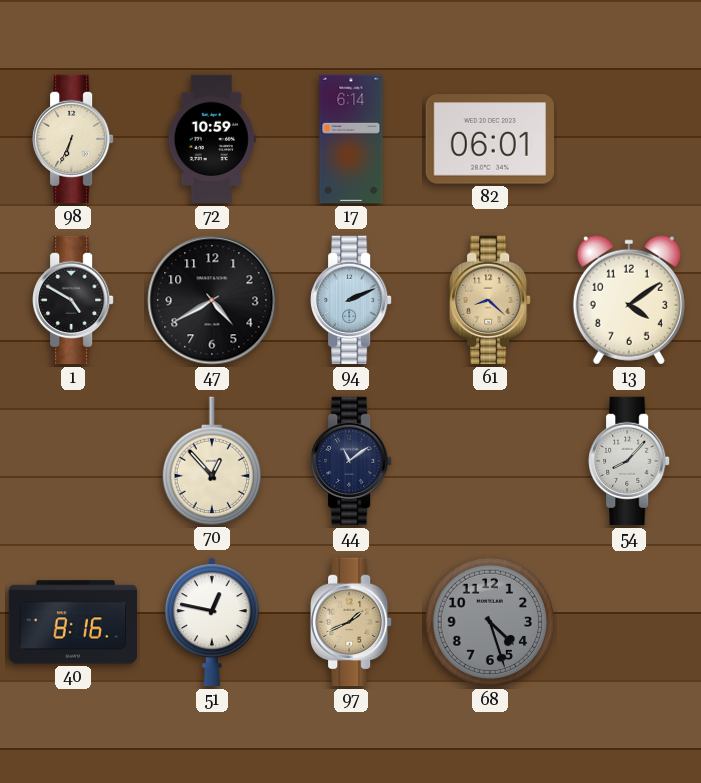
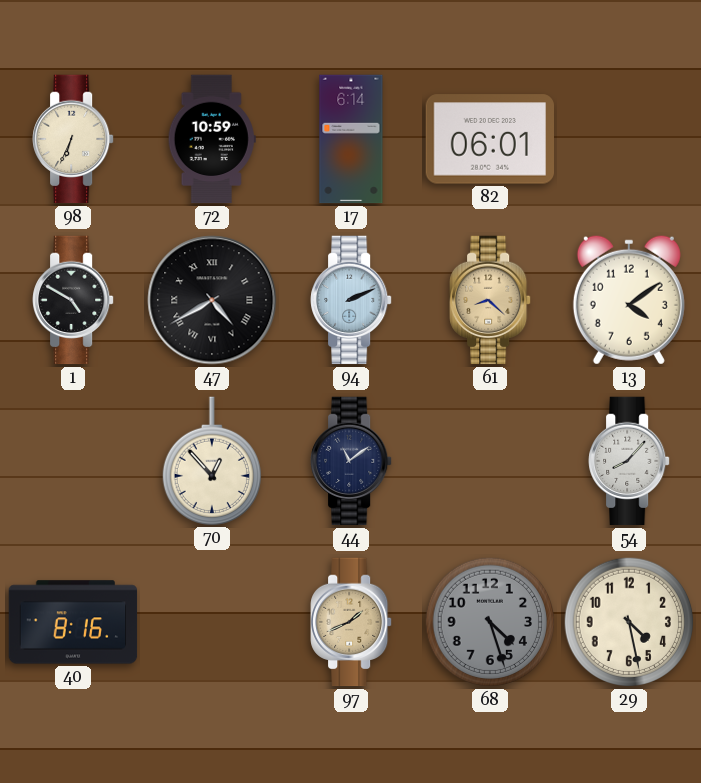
47 numerals: Arabic -> Roman
51: 12:47 -> none
29: none -> 4:28
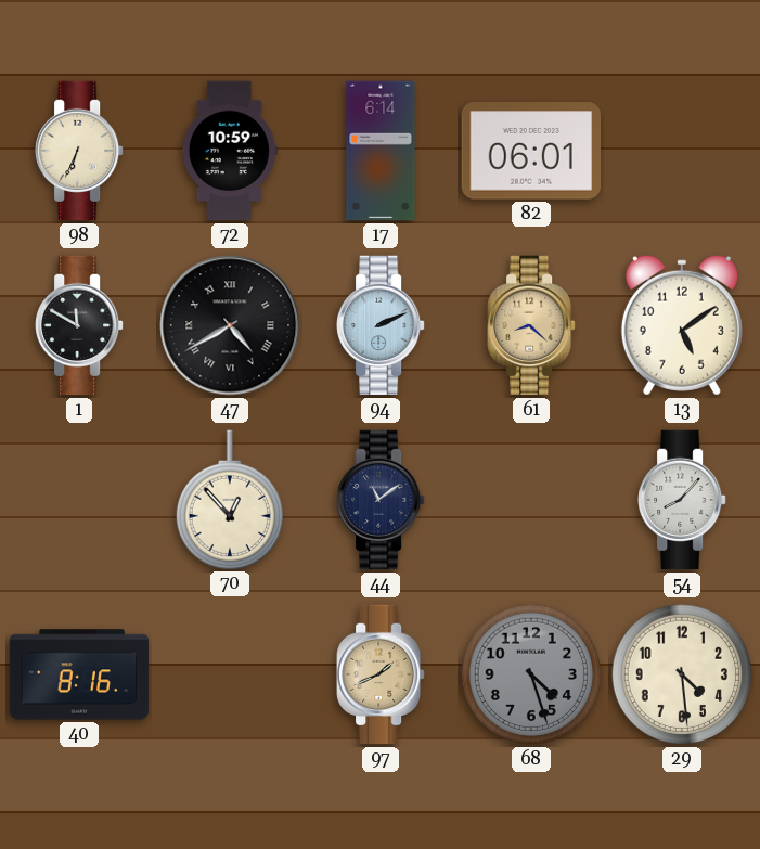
1: 4:50 -> 11:50
13: 4:09 -> 5:09
29: 4:28 -> 4:29
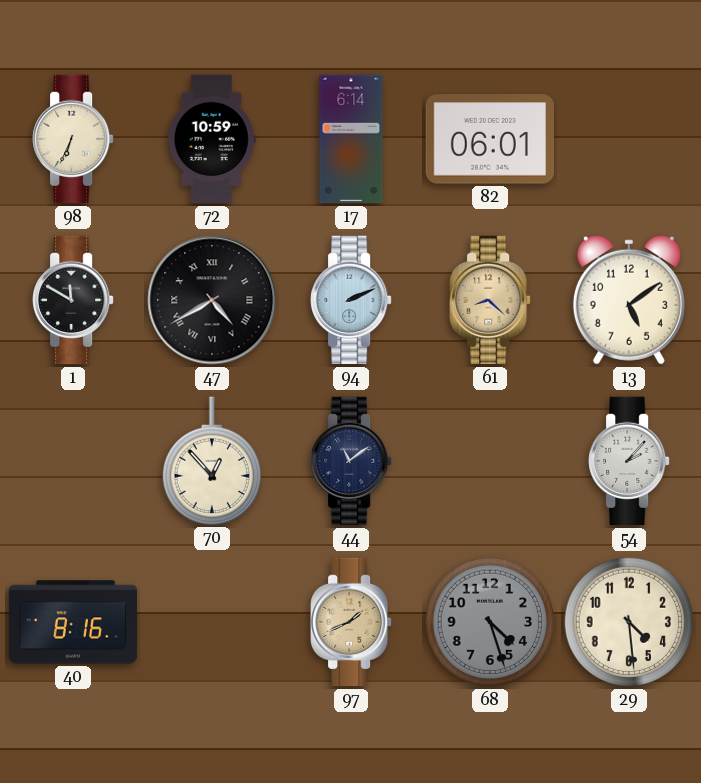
54: 8:07 -> 2:07
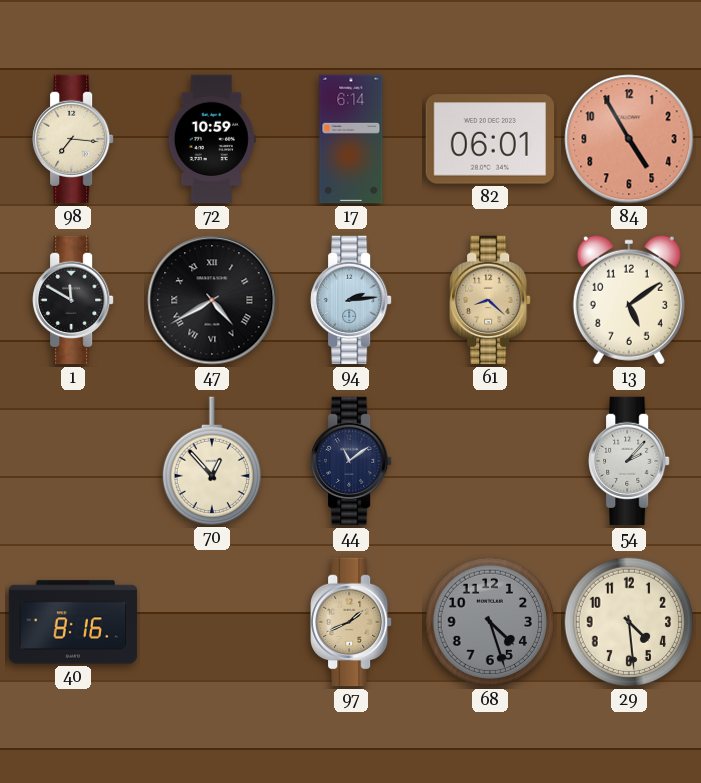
98: 6:34 -> 7:16
84: none -> 4:55
94: 2:11 -> 2:14
